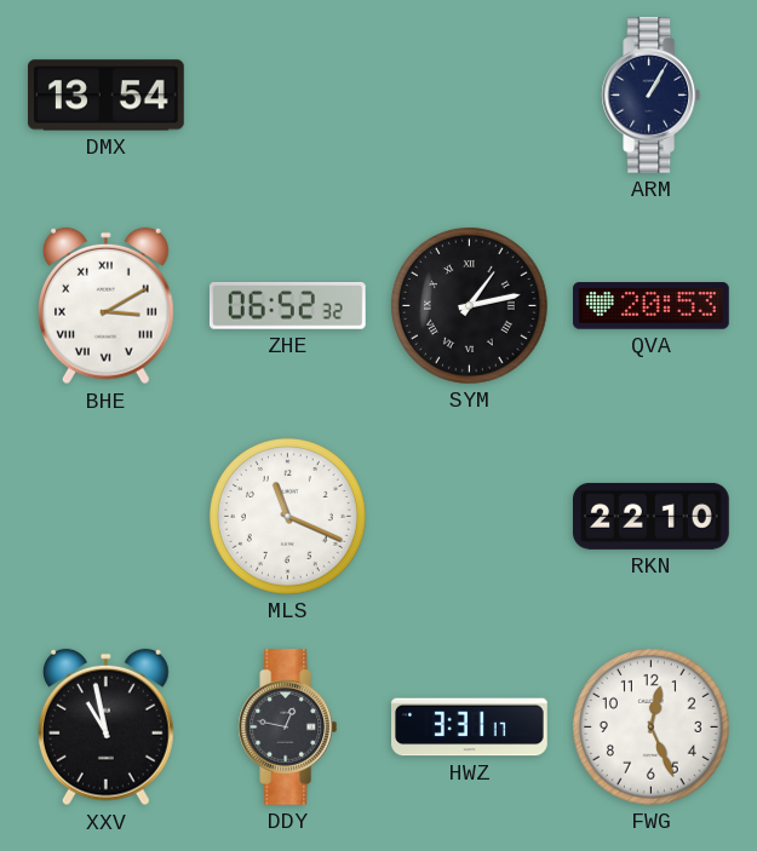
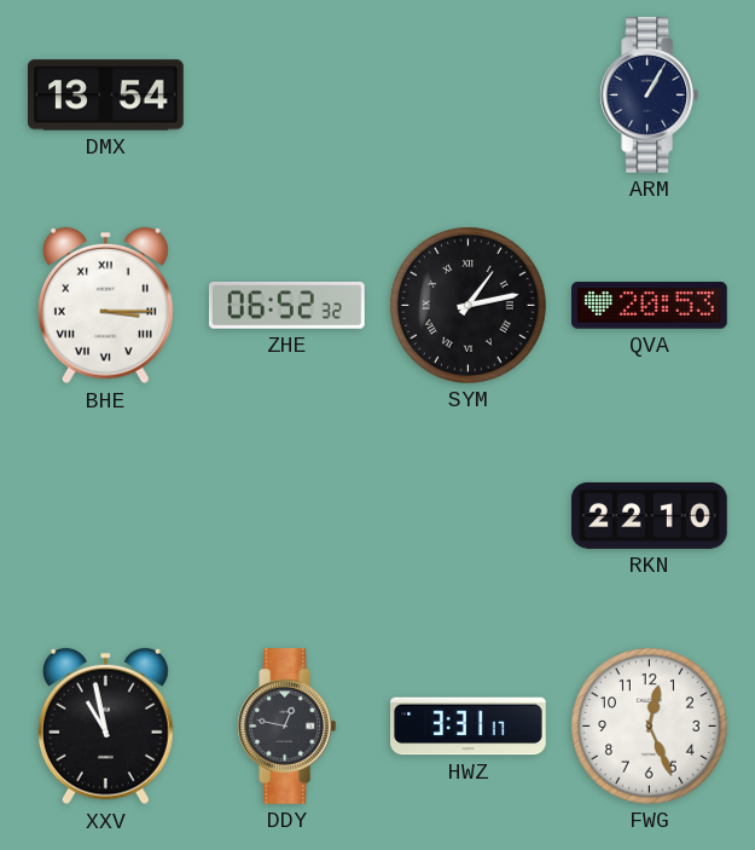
BHE: 3:10 -> 3:15
MLS: 11:19 -> none
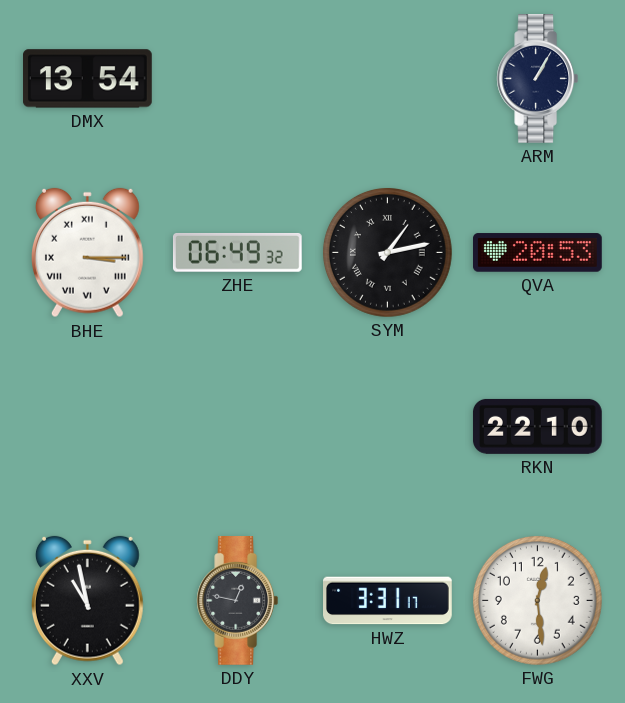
ZHE: 06:52 -> 06:49
FWG: 12:26 -> 12:29
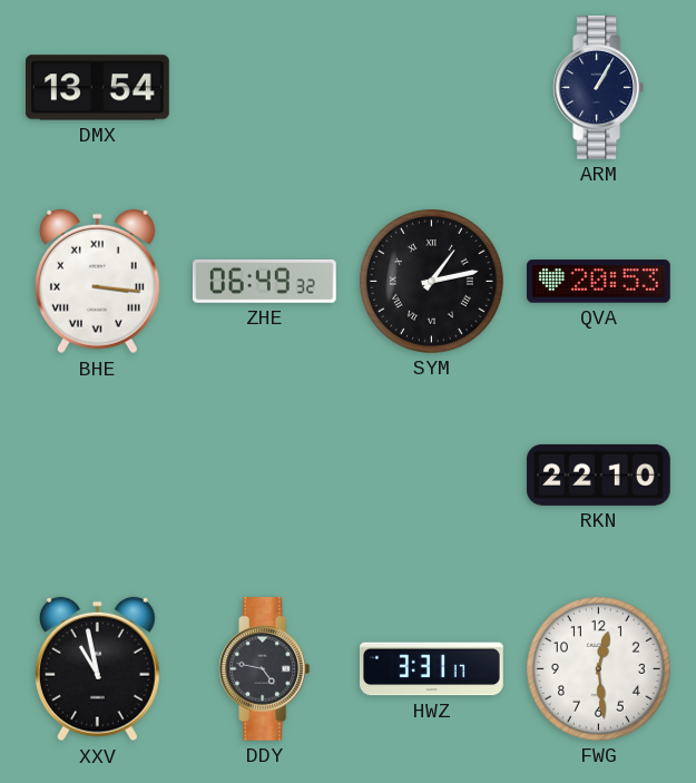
BHE: 3:15 -> 3:16
DDY: 12:47 -> 4:47
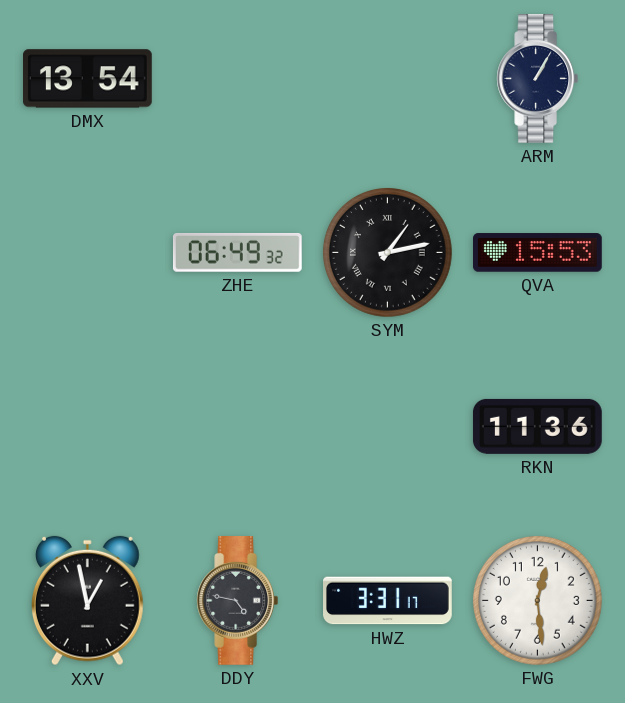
BHE: 3:16 -> none
QVA: 20:53 -> 15:53
RKN: 22:10 -> 11:36
XXV: 10:58 -> 12:58
